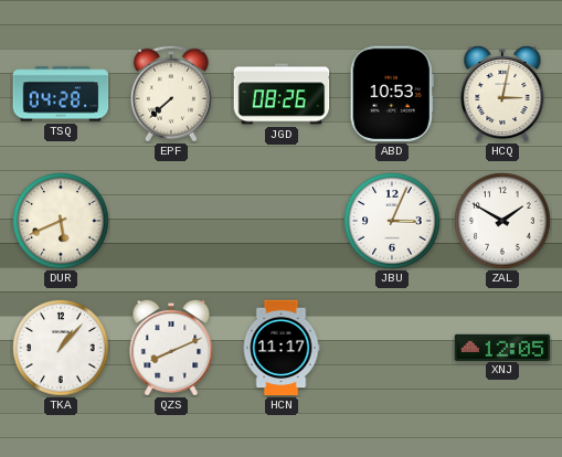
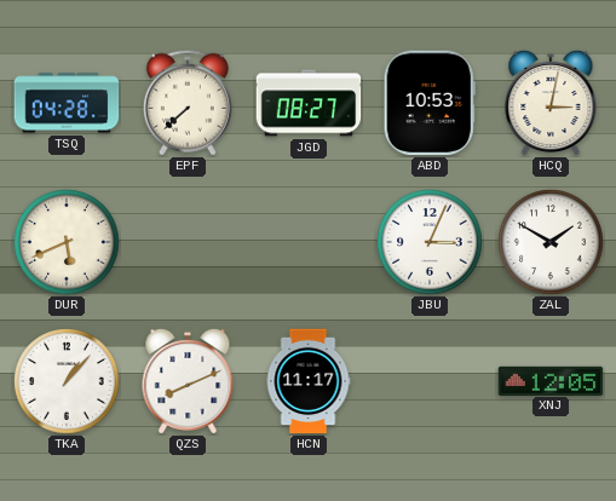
JGD: 08:26 -> 08:27
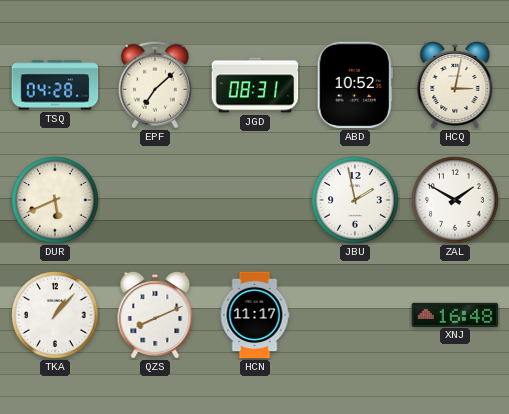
EPF: 7:38 -> 7:08
JGD: 08:27 -> 08:31
ABD: 10:53 -> 10:52
JBU: 3:04 -> 1:58
XNJ: 12:05 -> 16:48
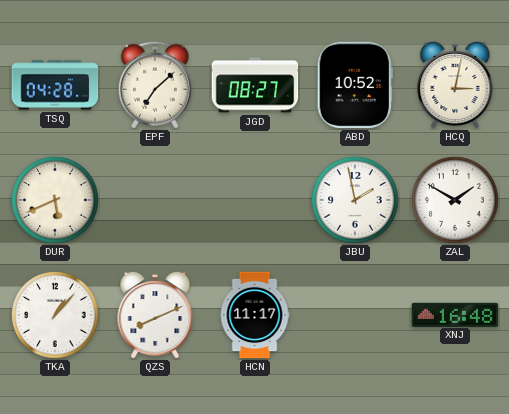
JGD: 08:31 -> 08:27
